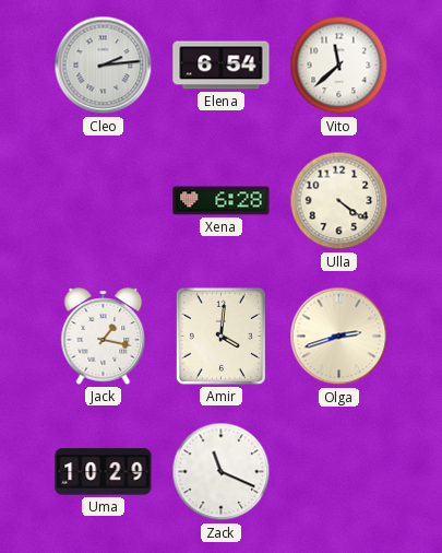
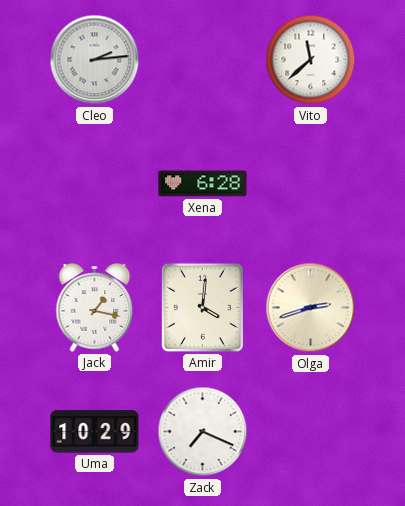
Elena: 6:54 -> none
Ulla: 4:21 -> none
Zack: 11:19 -> 7:19
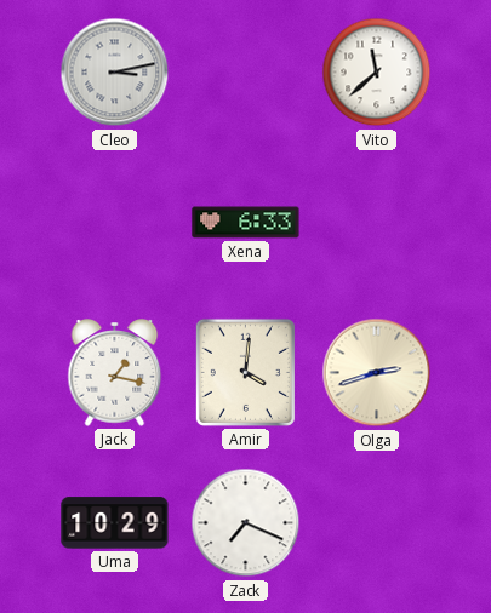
Cleo: 2:14 -> 3:13
Xena: 6:28 -> 6:33
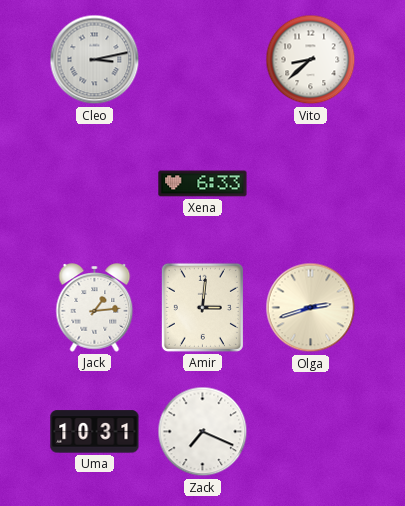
Vito: 11:38 -> 8:38
Jack: 1:17 -> 1:14
Amir: 4:01 -> 3:01
Uma: 10:29 -> 10:31
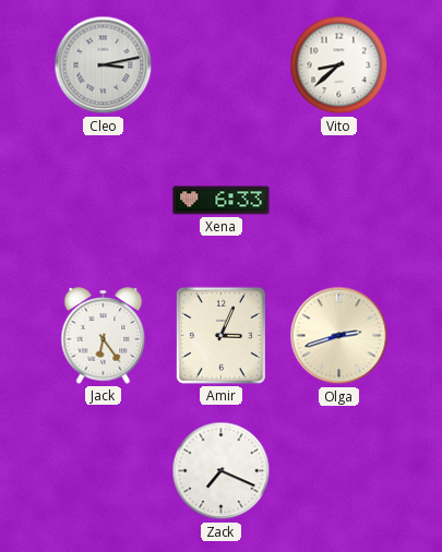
Jack: 1:14 -> 6:24
Amir: 3:01 -> 3:04
Uma: 10:31 -> none
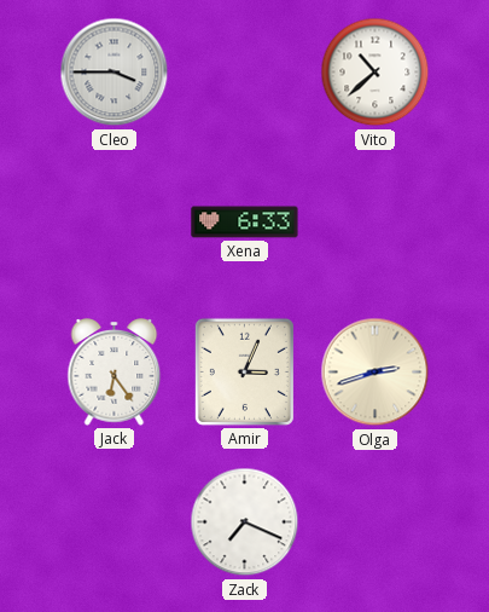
Cleo: 3:13 -> 3:45
Vito: 8:38 -> 10:38
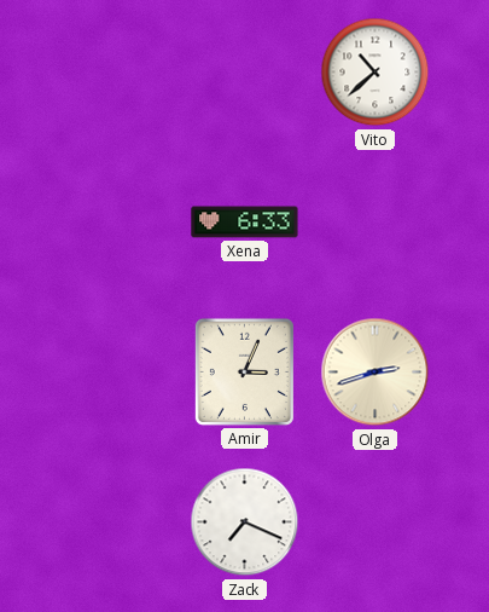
Cleo: 3:45 -> none
Jack: 6:24 -> none
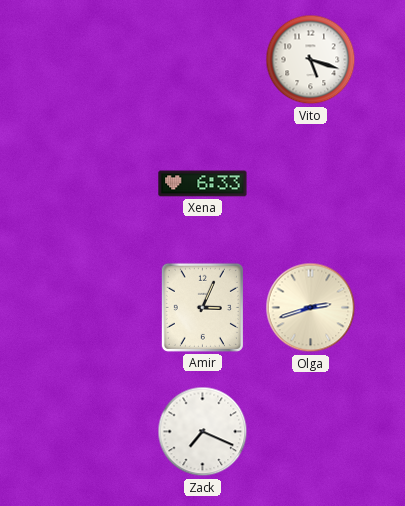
Vito: 10:38 -> 5:18
